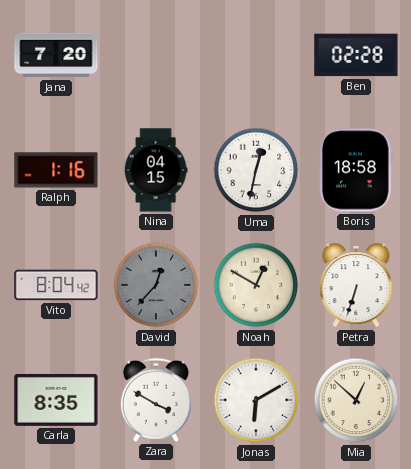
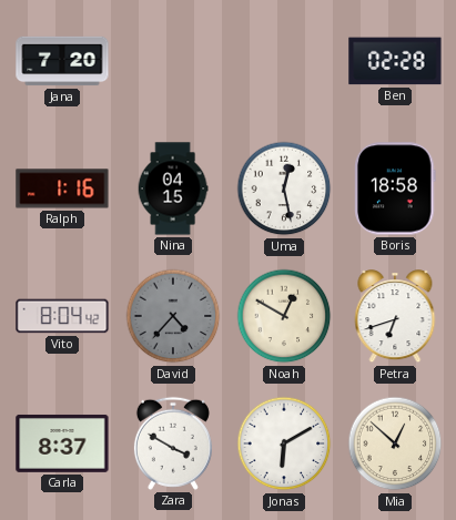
Uma: 12:32 -> 12:28
David: 12:37 -> 4:37
Petra: 6:33 -> 6:42
Carla: 8:35 -> 8:37
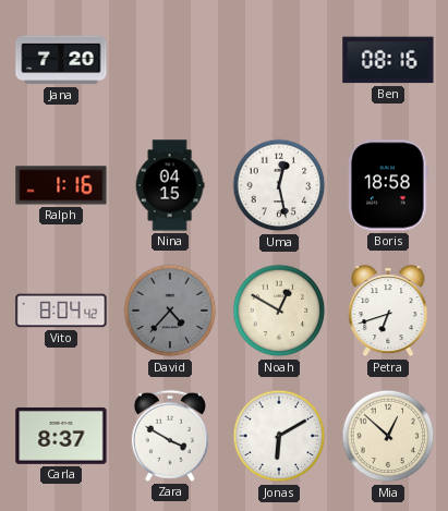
Ben: 02:28 -> 08:16
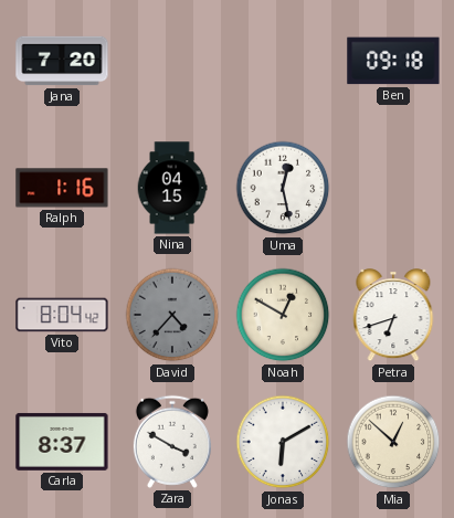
Ben: 08:16 -> 09:18
Boris: 18:58 -> none
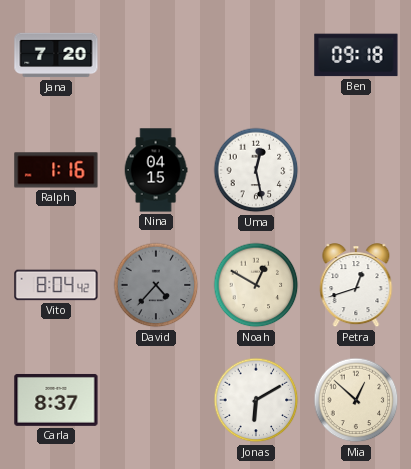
Petra: 6:42 -> 12:42
Zara: 3:50 -> none
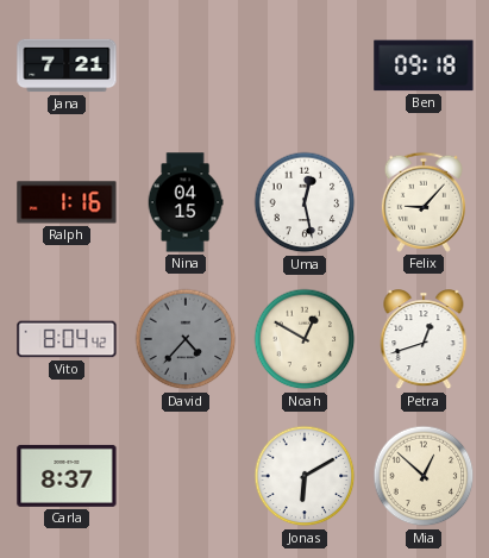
Jana: 7:20 -> 7:21
Felix: none -> 9:07
